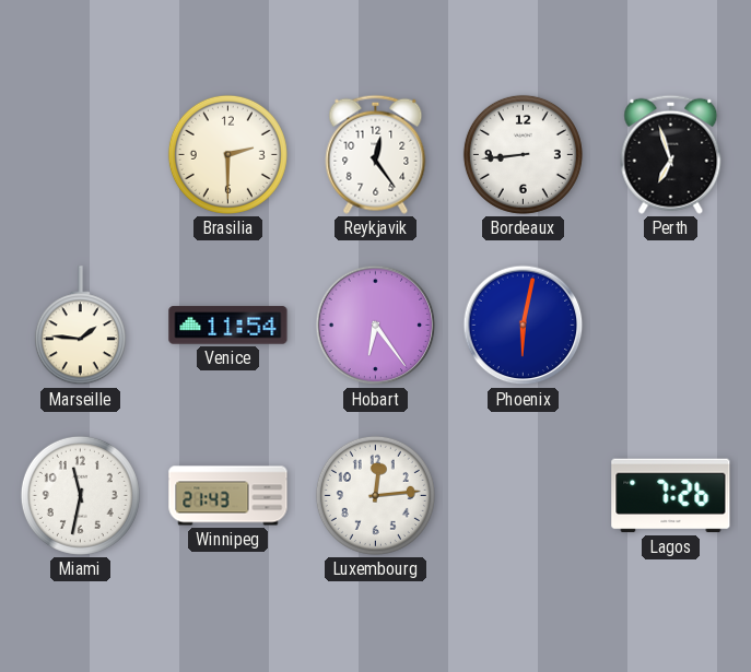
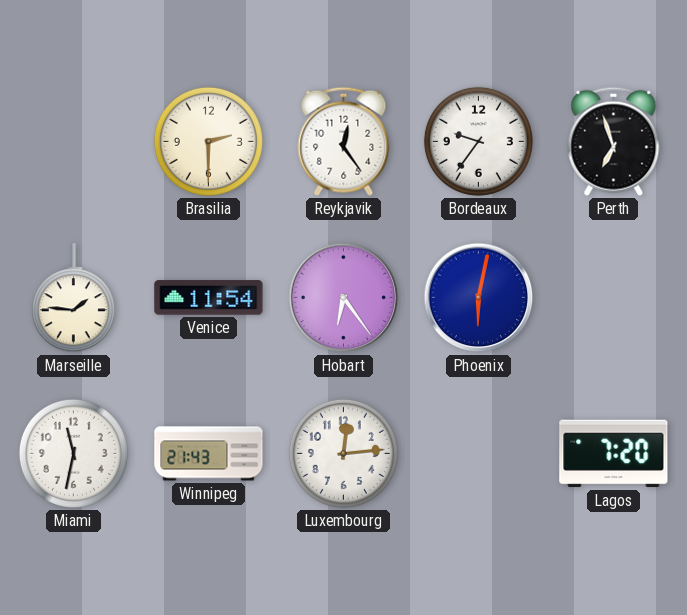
Bordeaux: 8:44 -> 9:36
Lagos: 7:26 -> 7:20
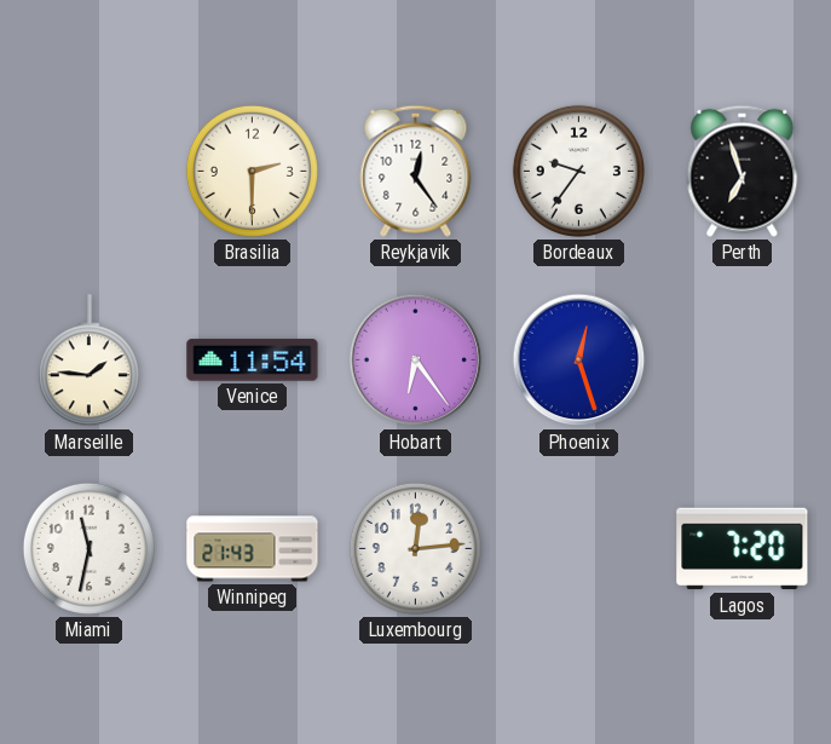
Phoenix: 6:02 -> 12:27
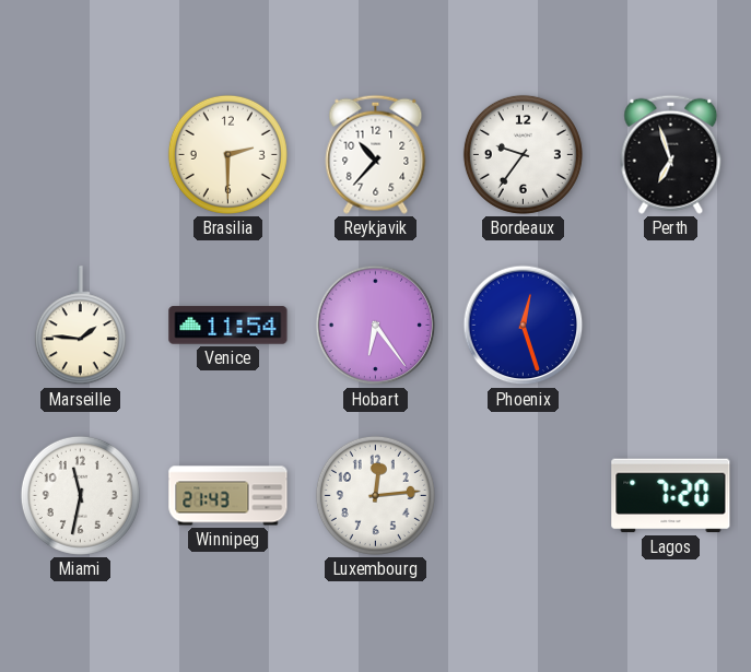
Reykjavik: 12:24 -> 10:37
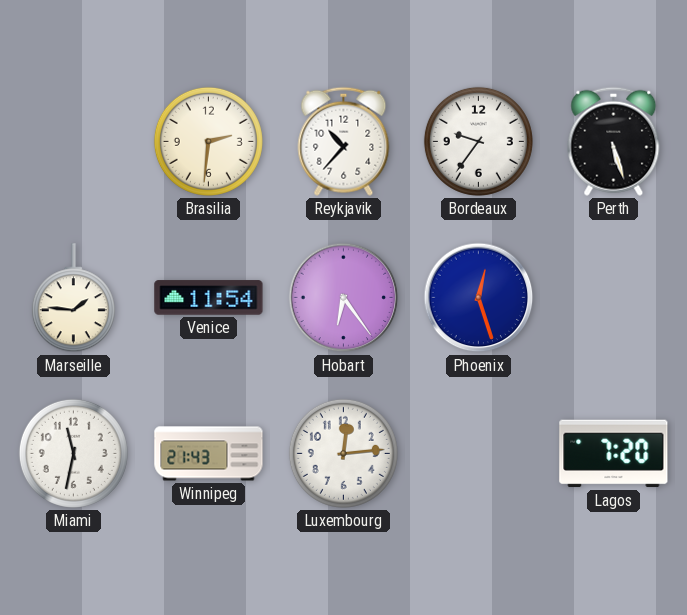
Brasilia: 2:30 -> 2:31
Perth: 6:57 -> 5:27
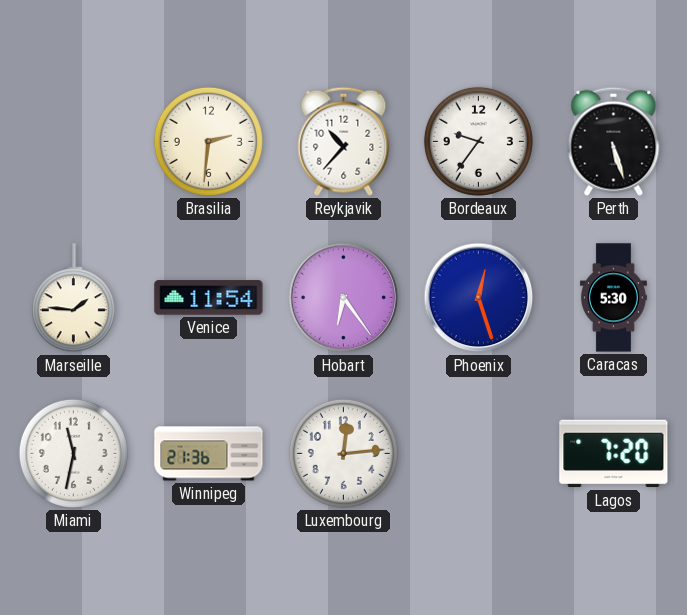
Caracas: none -> 5:30
Winnipeg: 21:43 -> 21:36
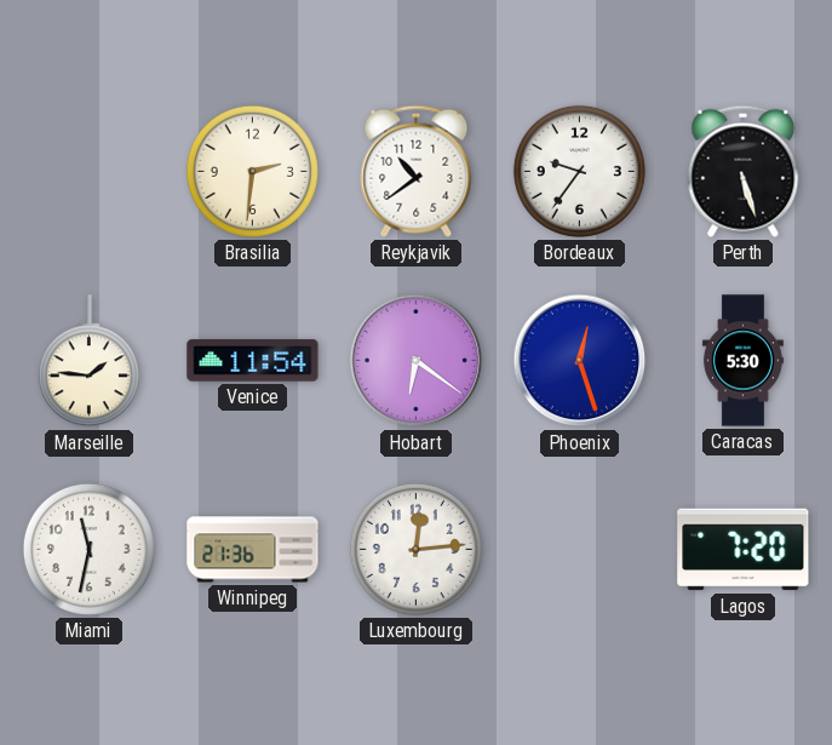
Reykjavik: 10:37 -> 10:39
Hobart: 6:24 -> 6:21
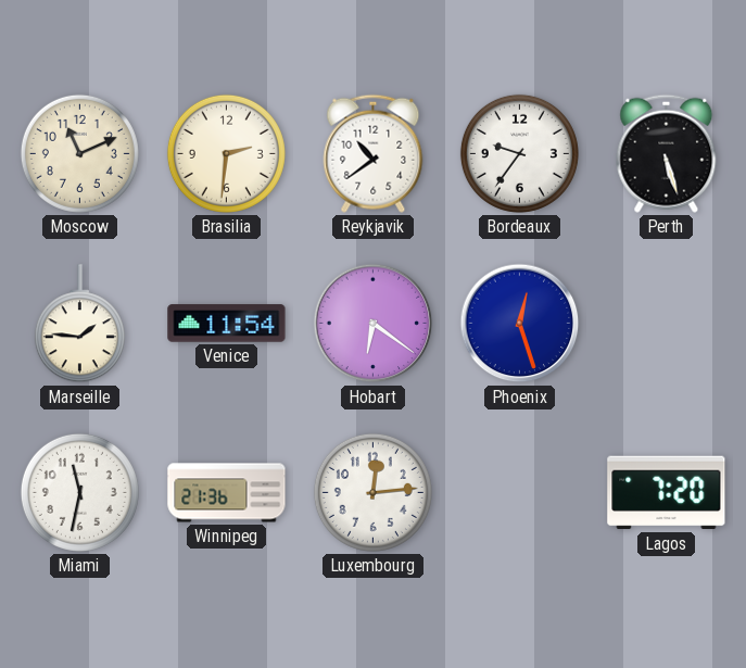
Moscow: none -> 11:11
Caracas: 5:30 -> none
